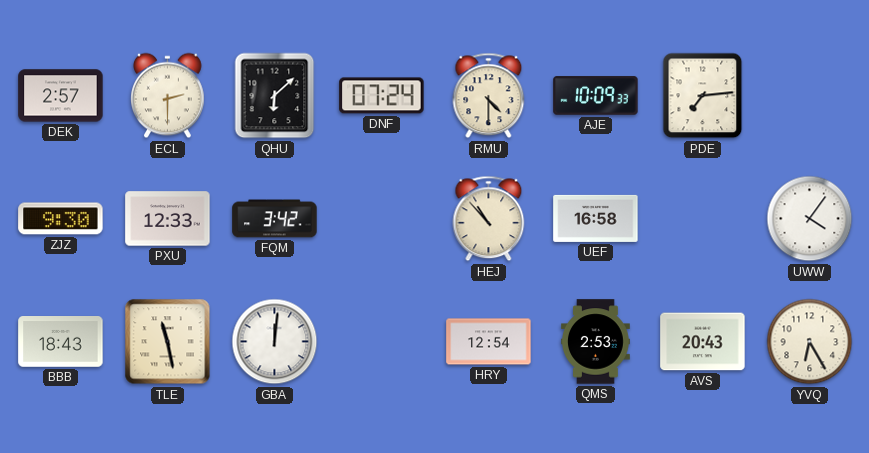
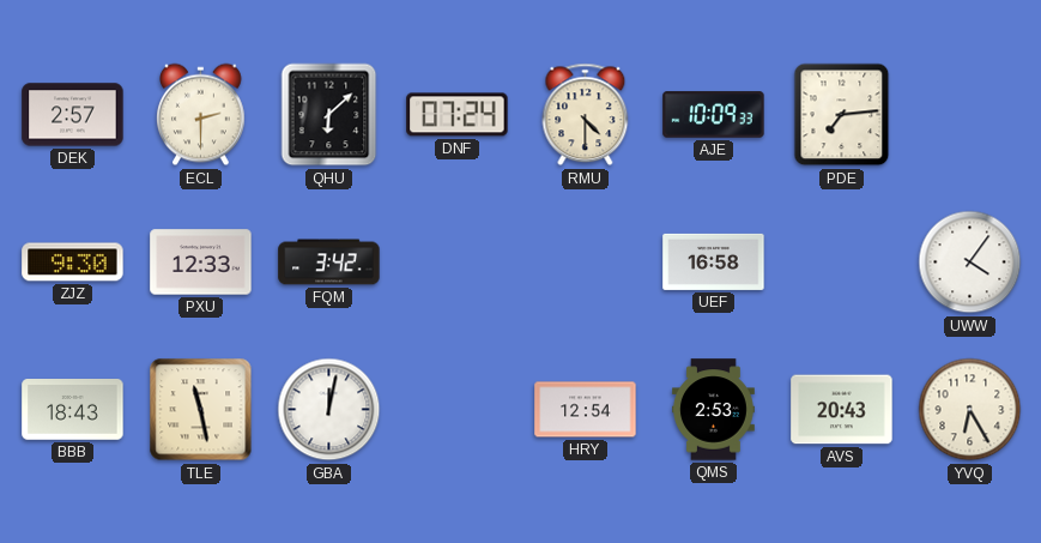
HEJ: 10:53 -> none
GBA: 12:01 -> 12:02
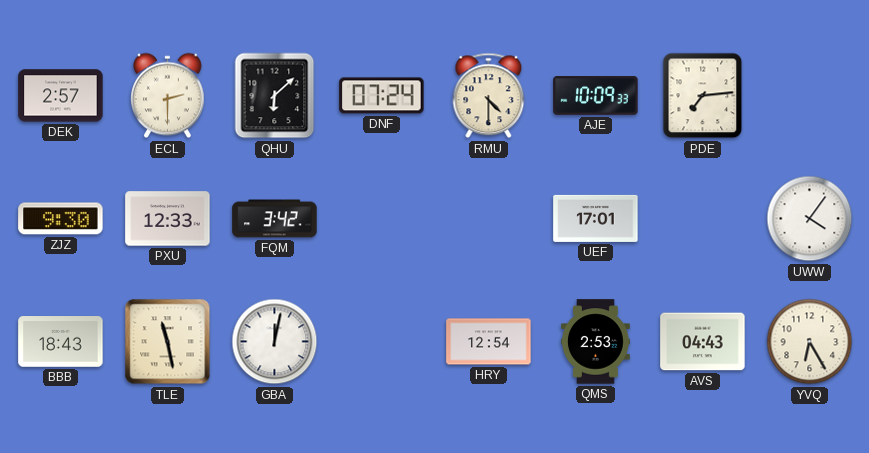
UEF: 16:58 -> 17:01
AVS: 20:43 -> 04:43
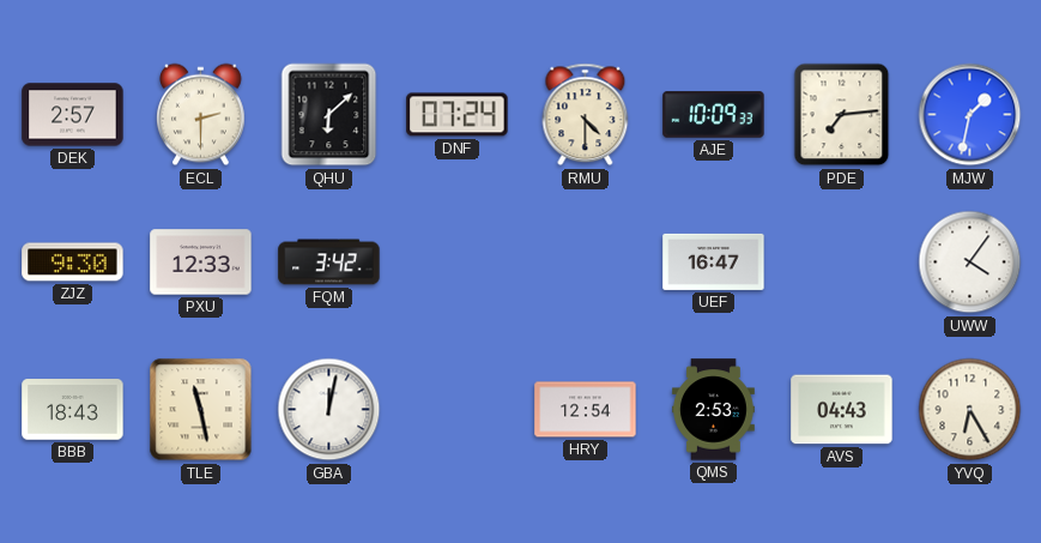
MJW: none -> 1:32
UEF: 17:01 -> 16:47
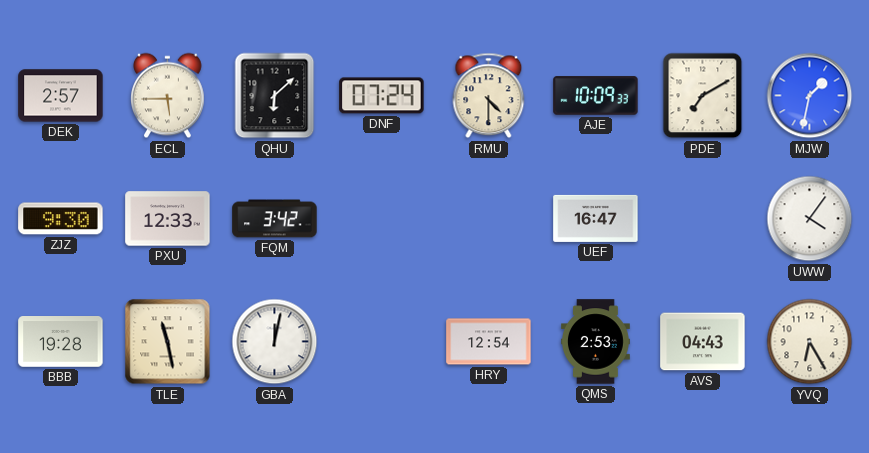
ECL: 2:30 -> 5:45
PDE: 7:14 -> 7:10
BBB: 18:43 -> 19:28
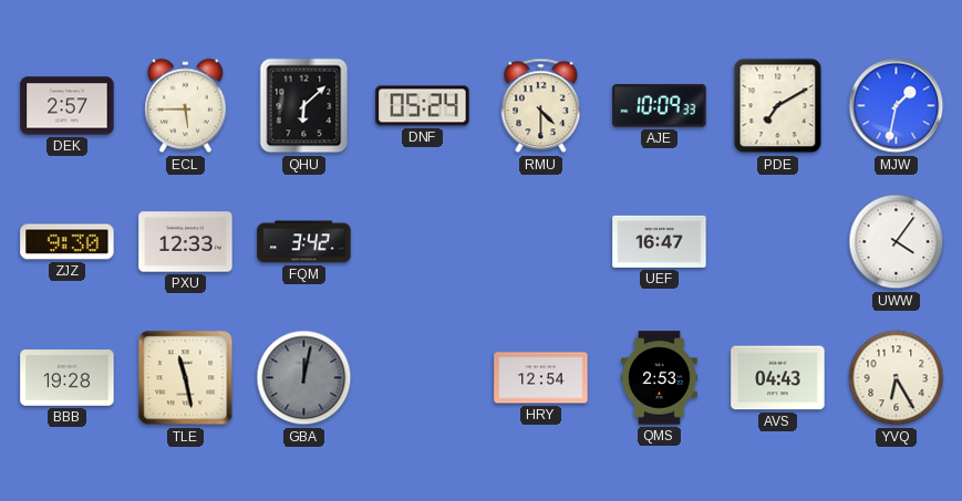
DNF: 07:24 -> 05:24
GBA dial: white -> grey
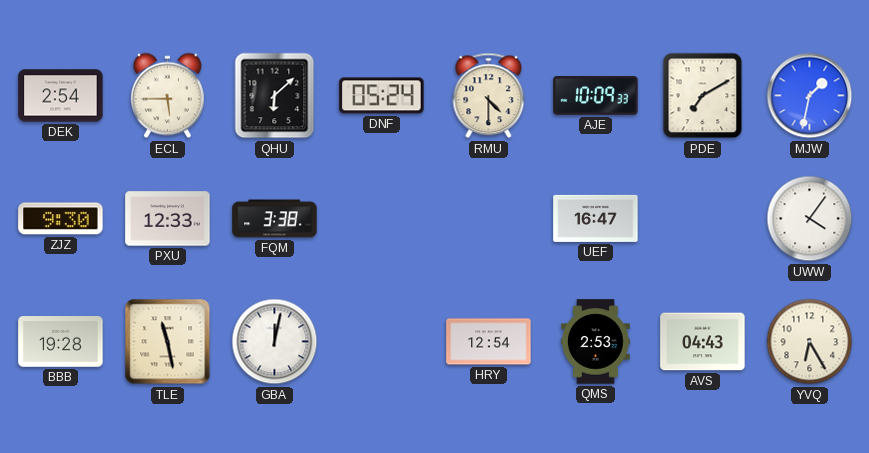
DEK: 2:57 -> 2:54
FQM: 3:42 -> 3:38
GBA dial: grey -> white
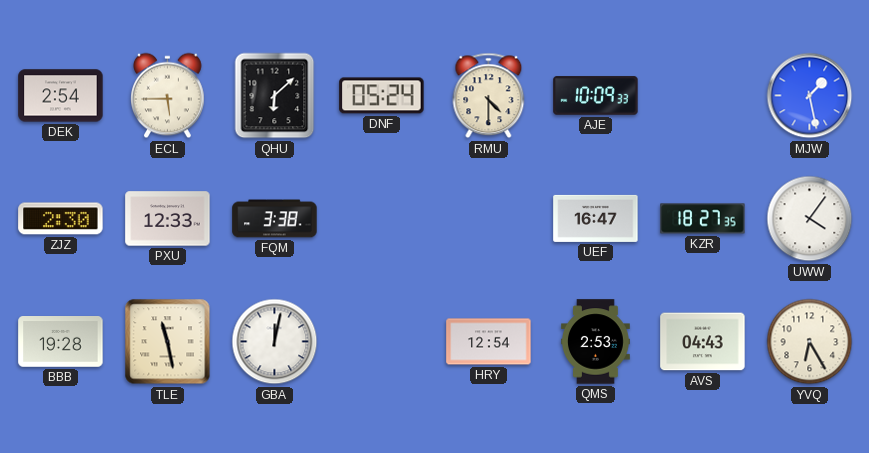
PDE: 7:10 -> none
MJW: 1:32 -> 1:28
ZJZ: 9:30 -> 2:30
KZR: none -> 18:27
